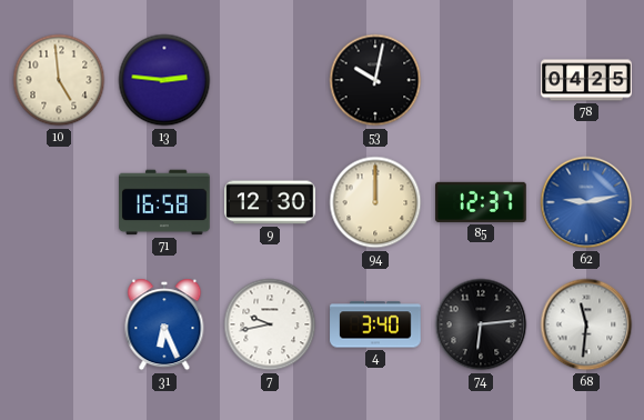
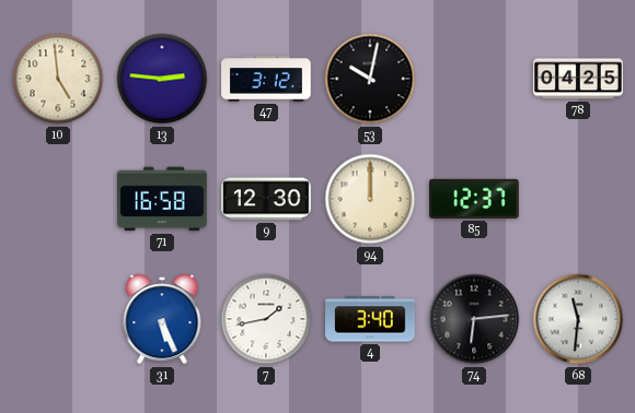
47: none -> 3:12
62: 9:13 -> none
31: 6:26 -> 5:26
7: 9:43 -> 1:43
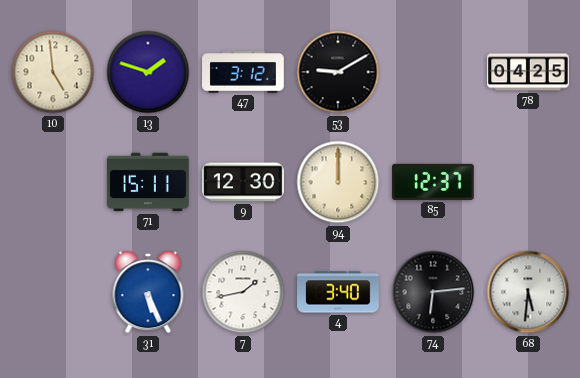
13: 2:46 -> 1:48
53: 10:02 -> 9:10
71: 16:58 -> 15:11
68: 11:31 -> 5:31
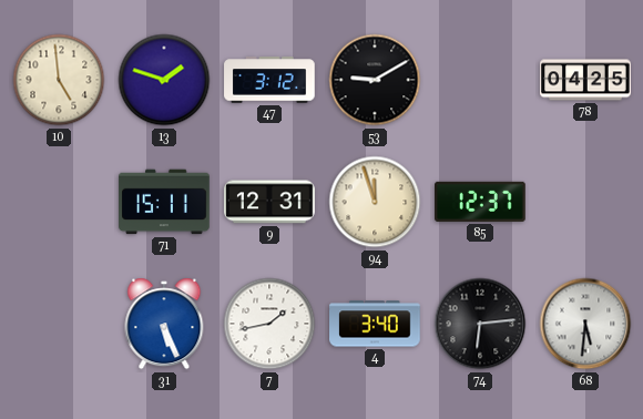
9: 12:30 -> 12:31
94: 12:00 -> 11:57
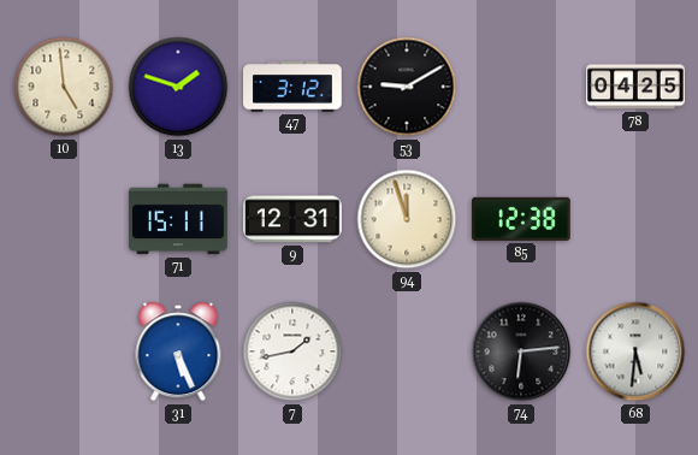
85: 12:37 -> 12:38
4: 3:40 -> none
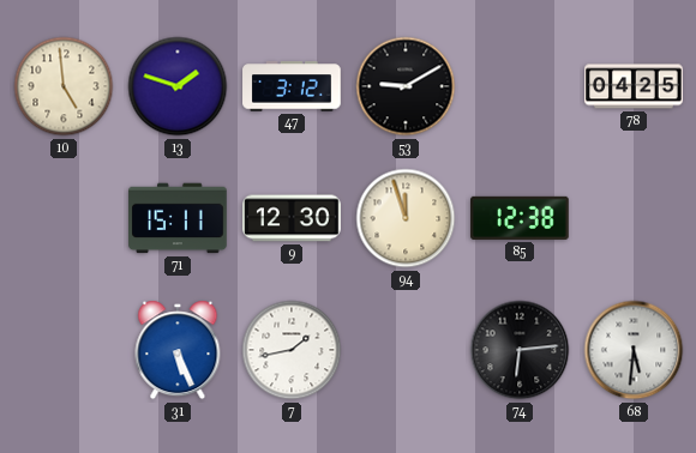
9: 12:31 -> 12:30
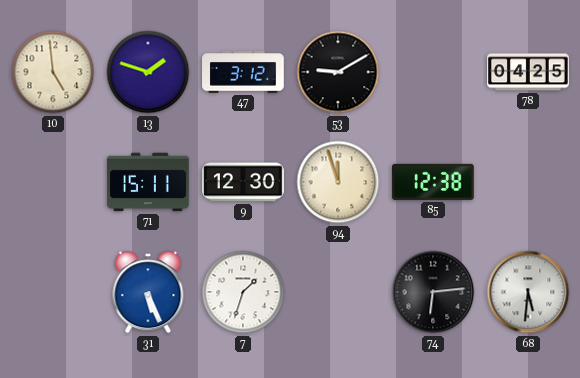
7: 1:43 -> 1:33
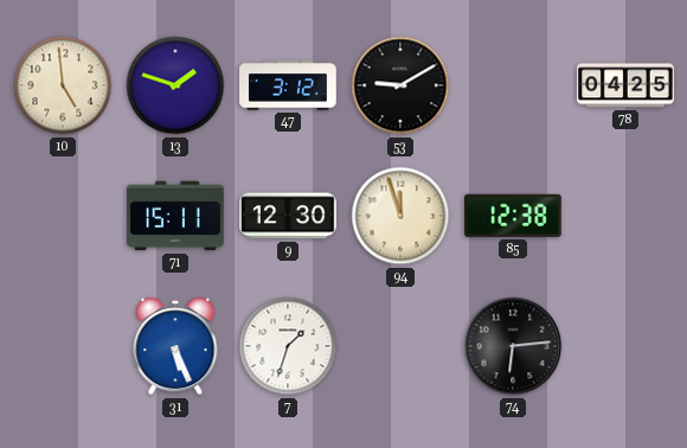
68: 5:31 -> none
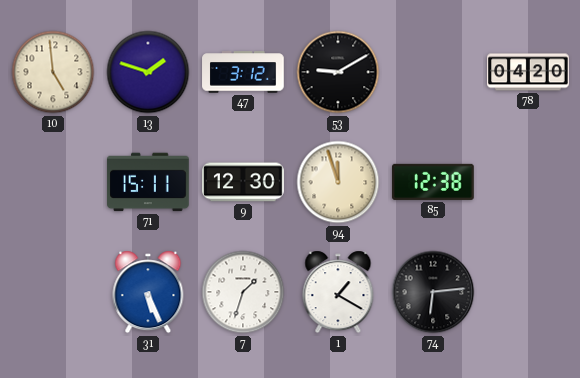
78: 04:25 -> 04:20
1: none -> 1:20
